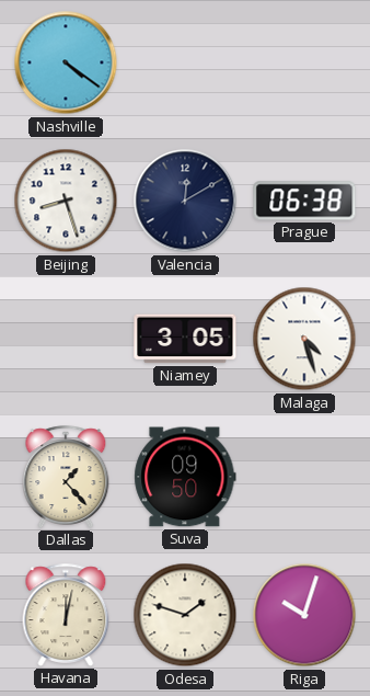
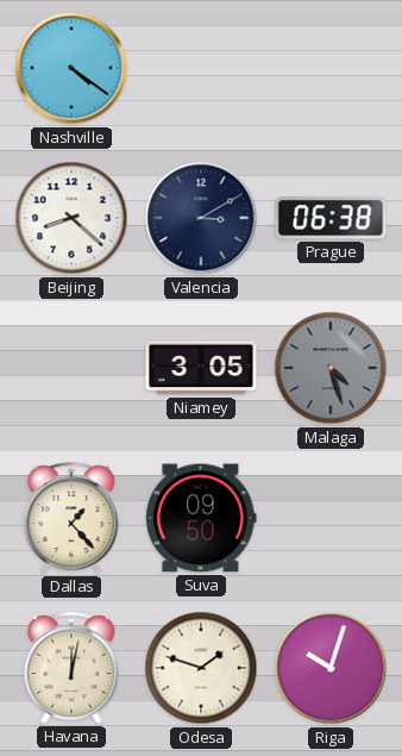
Beijing: 8:27 -> 8:22
Valencia: 12:10 -> 3:10
Malaga dial: white -> grey
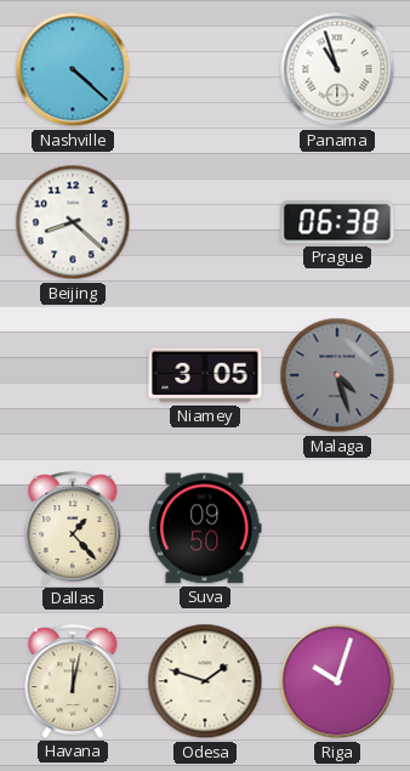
Nashville: 4:21 -> 4:22
Panama: none -> 10:57
Valencia: 3:10 -> none
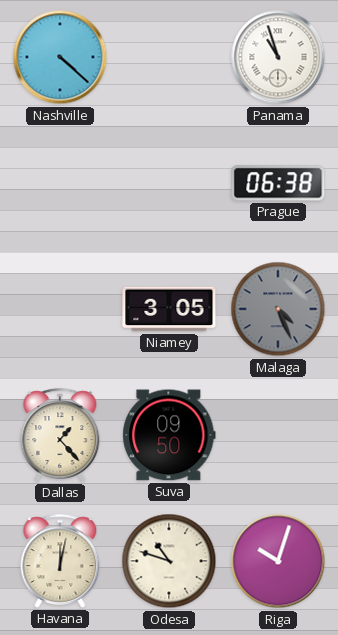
Beijing: 8:22 -> none
Malaga: 4:27 -> 4:26
Odesa: 1:48 -> 10:48
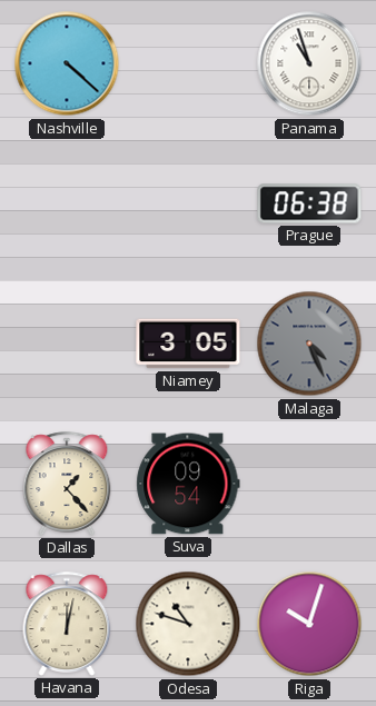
Suva: 09:50 -> 09:54
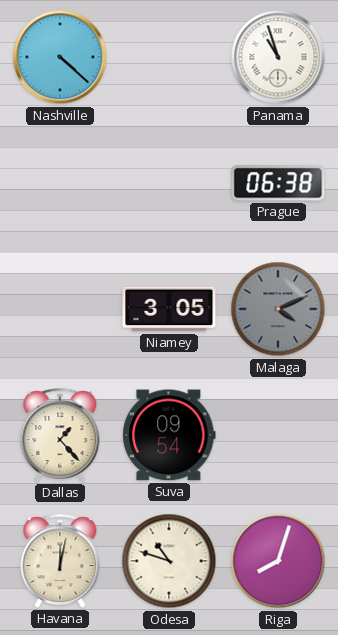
Malaga: 4:26 -> 4:11
Riga: 10:03 -> 8:03
